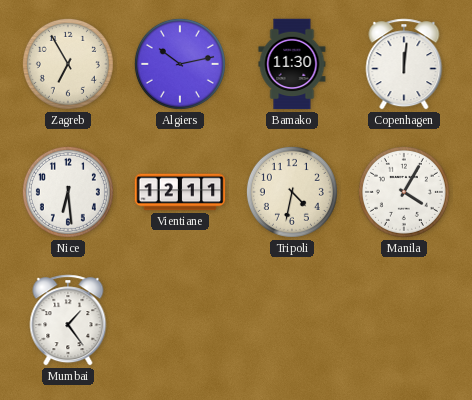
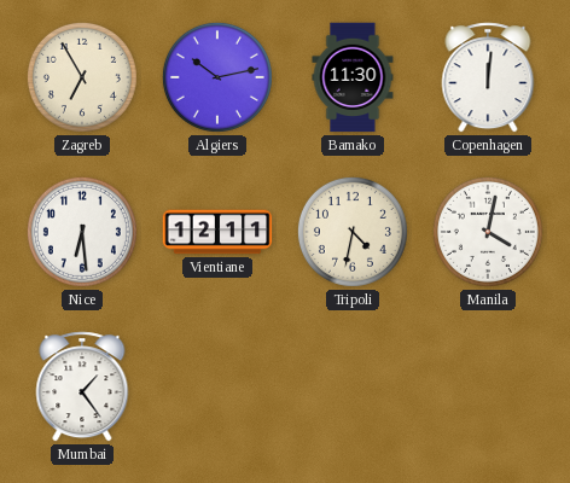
Manila: 4:05 -> 4:02
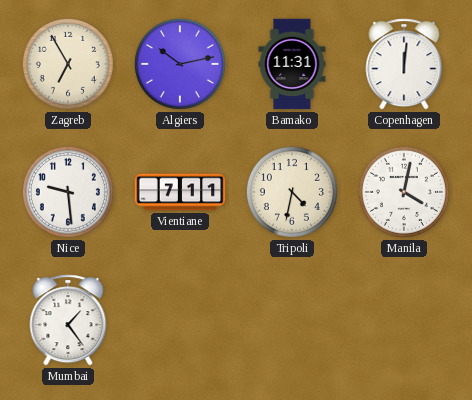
Bamako: 11:30 -> 11:31
Nice: 6:29 -> 9:29
Vientiane: 12:11 -> 7:11
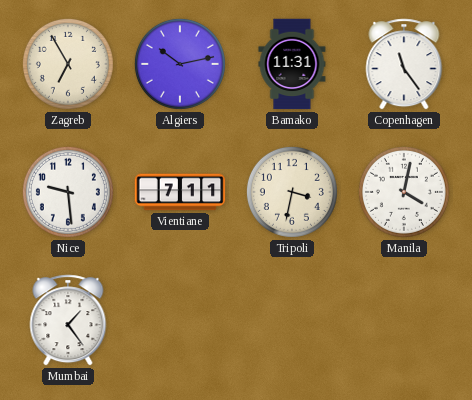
Copenhagen: 12:01 -> 11:24
Tripoli: 4:32 -> 3:32
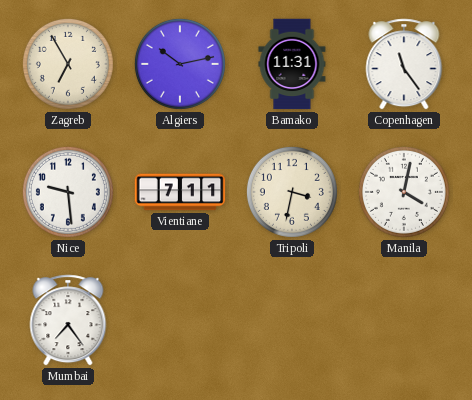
Mumbai: 1:24 -> 7:24
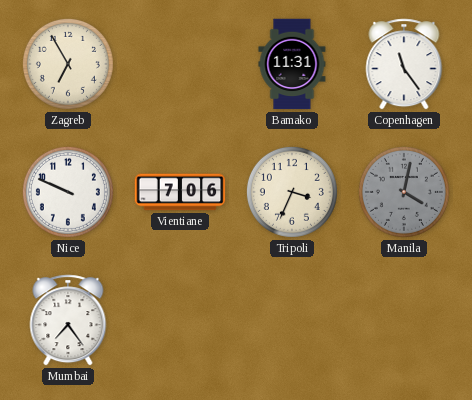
Algiers: 10:13 -> none
Nice: 9:29 -> 9:49
Vientiane: 7:11 -> 7:06
Tripoli: 3:32 -> 3:34
Manila dial: white -> grey
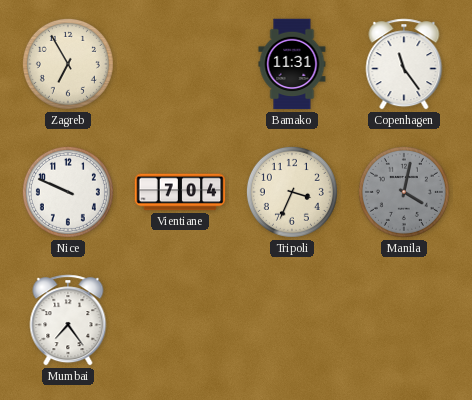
Vientiane: 7:06 -> 7:04
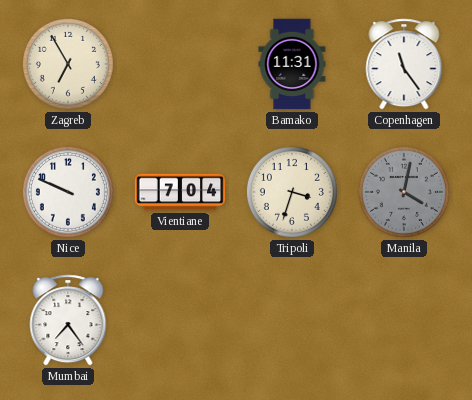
Tripoli: 3:34 -> 3:33
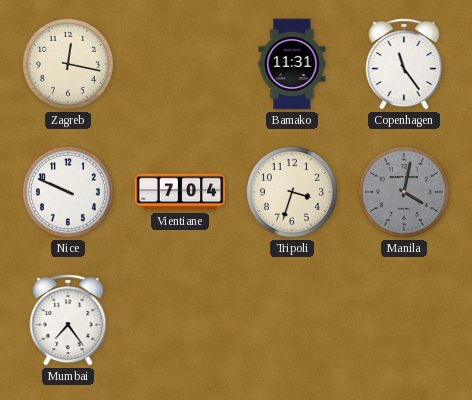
Zagreb: 6:55 -> 12:17
